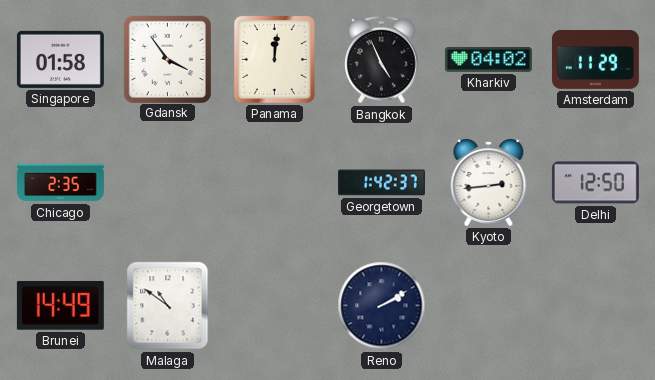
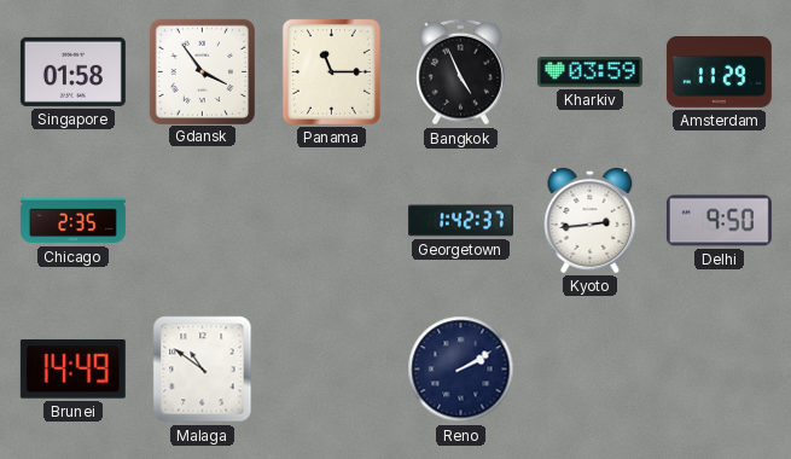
Panama: 12:01 -> 11:15
Kharkiv: 04:02 -> 03:59
Delhi: 12:50 -> 9:50
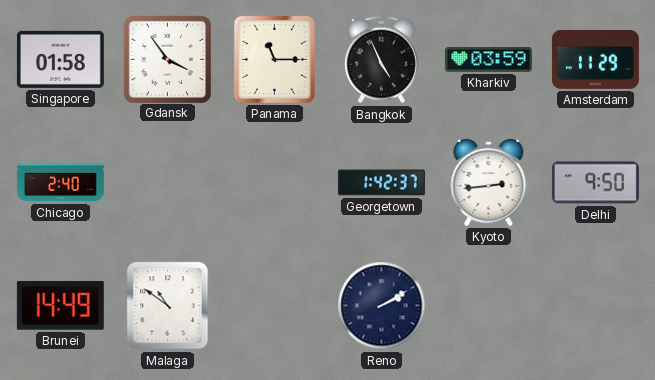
Chicago: 2:35 -> 2:40
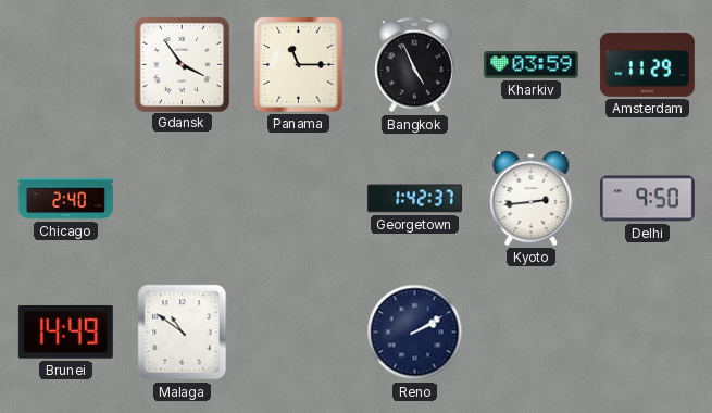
Singapore: 01:58 -> none
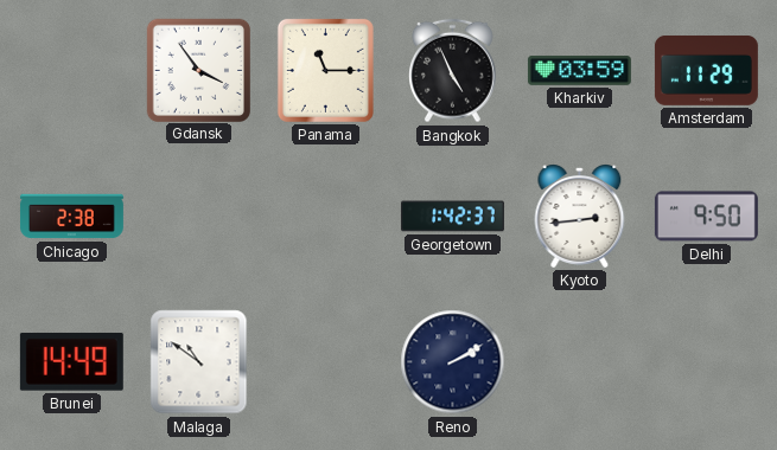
Chicago: 2:40 -> 2:38
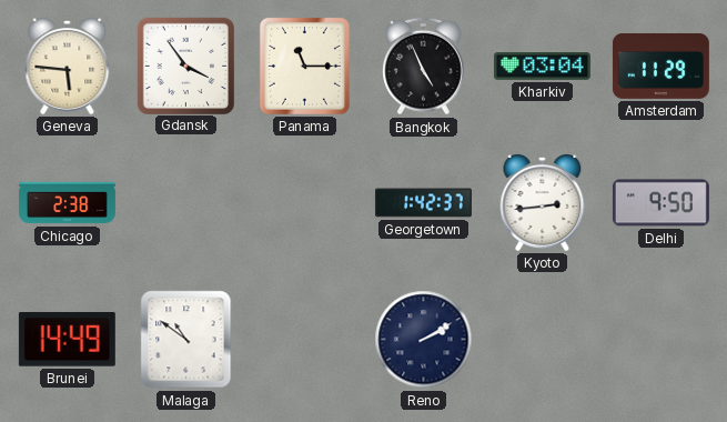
Geneva: none -> 5:46
Kharkiv: 03:59 -> 03:04
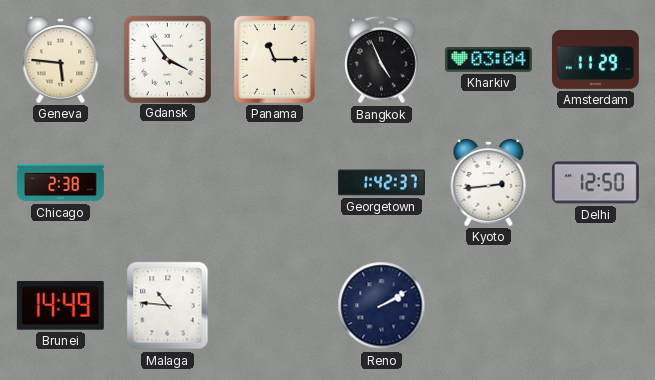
Delhi: 9:50 -> 12:50
Malaga: 10:51 -> 10:46
